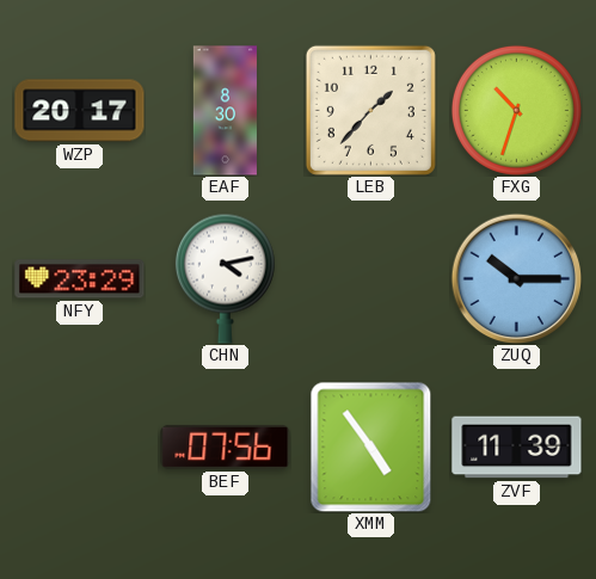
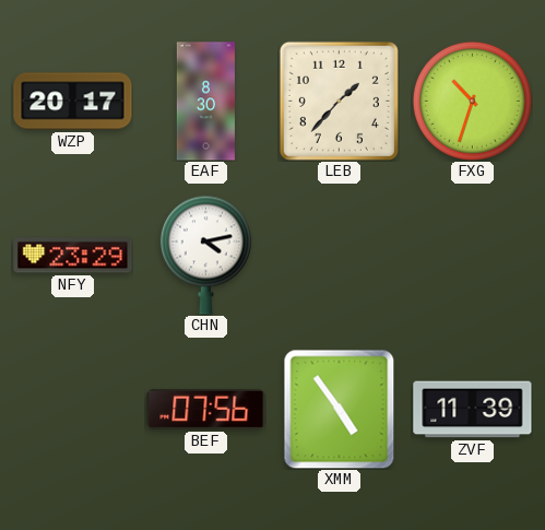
ZUQ: 10:15 -> none
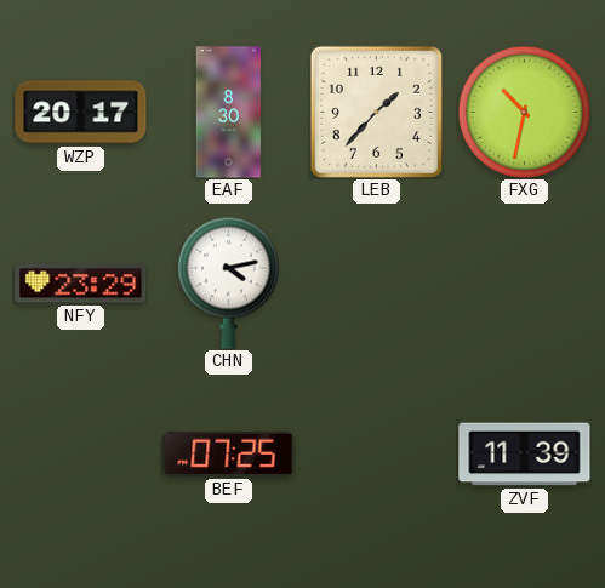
FXG: 10:33 -> 10:32
BEF: 07:56 -> 07:25
XMM: 4:54 -> none
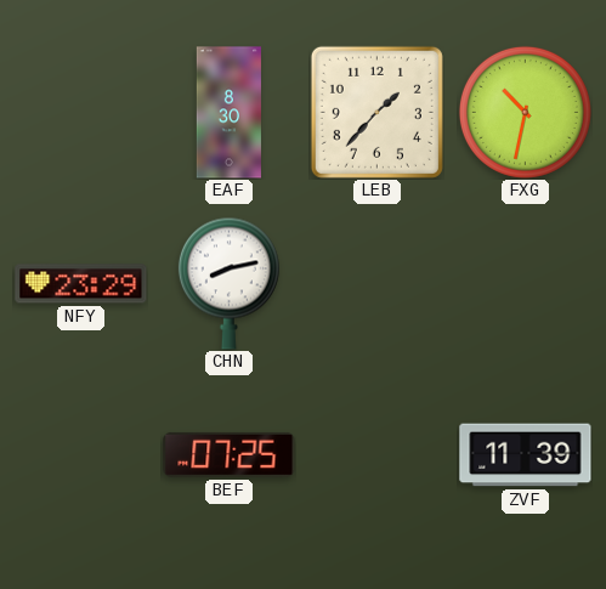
WZP: 20:17 -> none
CHN: 4:13 -> 8:13
